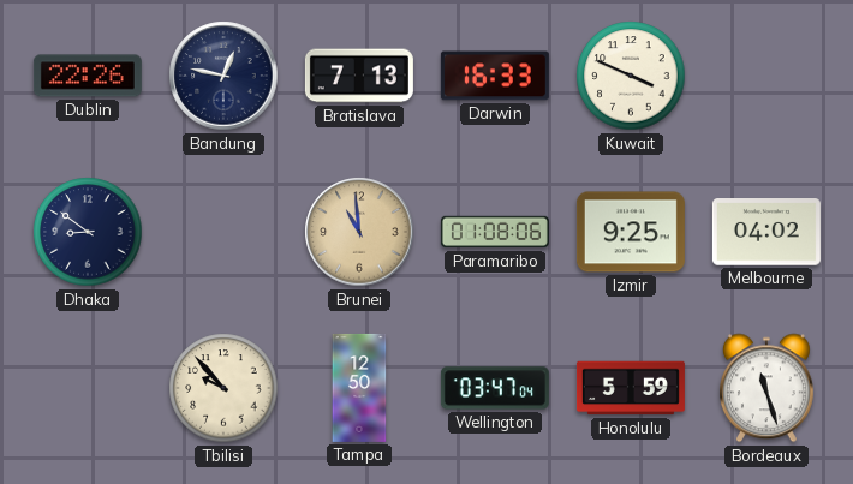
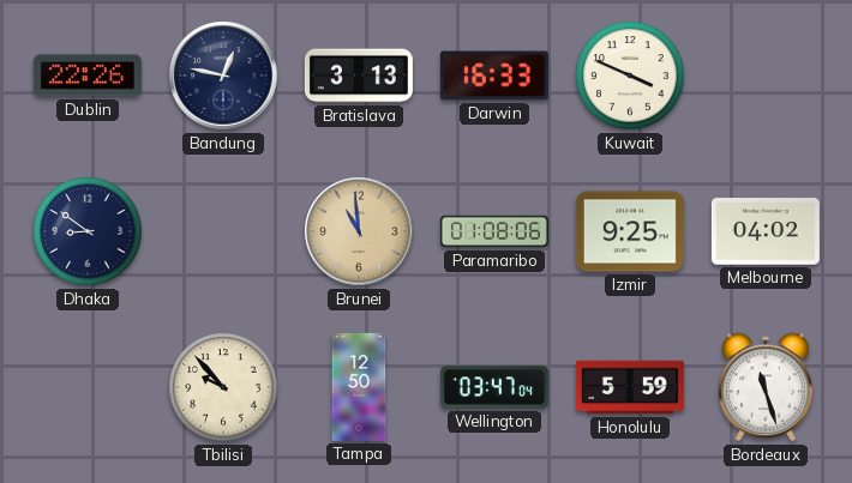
Bratislava: 7:13 -> 3:13
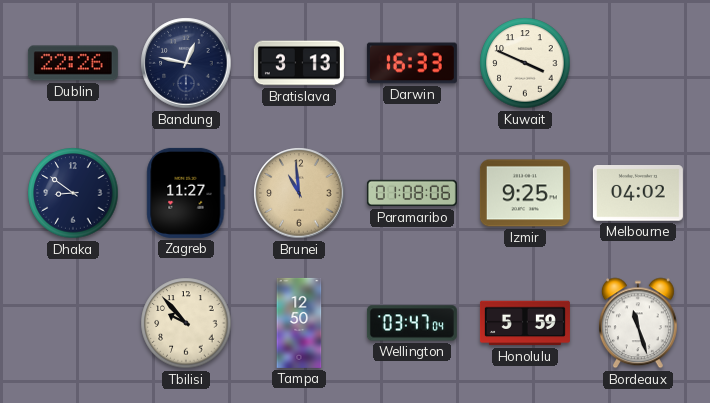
Zagreb: none -> 11:27
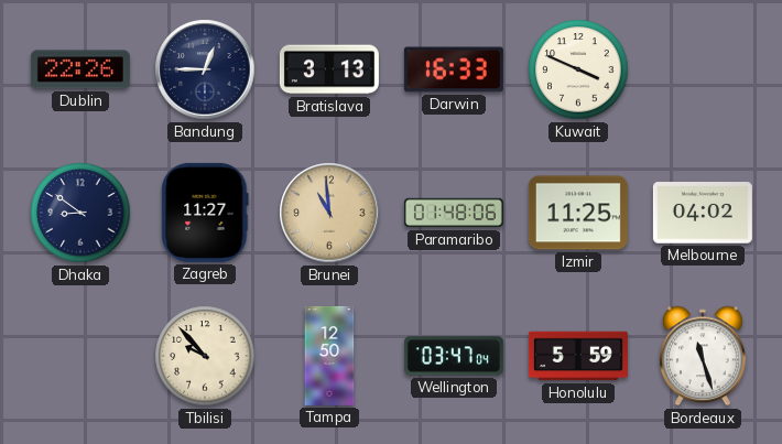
Bandung: 12:47 -> 12:45
Paramaribo: 01:08 -> 01:48
Izmir: 9:25 -> 11:25
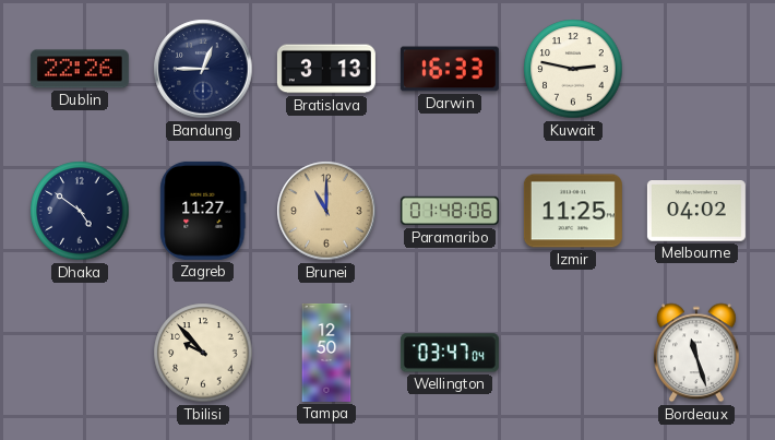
Kuwait: 3:49 -> 2:47
Dhaka: 8:51 -> 4:51
Brunei: 10:59 -> 11:00
Honolulu: 5:59 -> none
